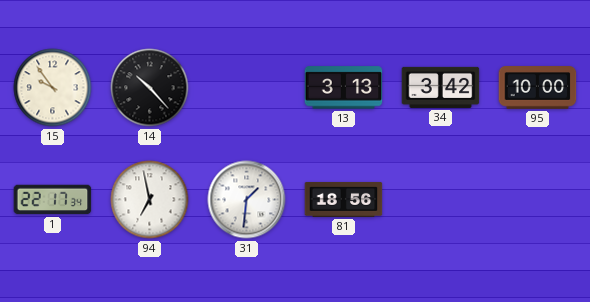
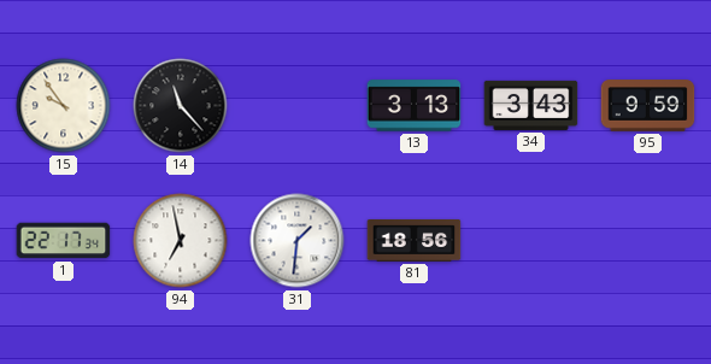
14: 10:23 -> 11:23
34: 3:42 -> 3:43
95: 10:00 -> 9:59
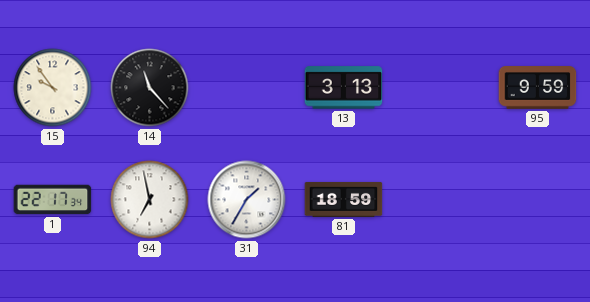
34: 3:43 -> none
31: 1:31 -> 1:35
81: 18:56 -> 18:59
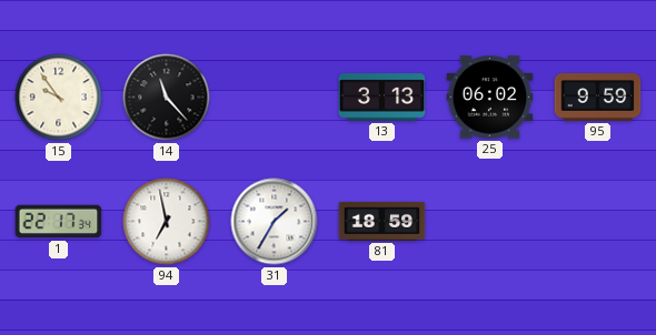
25: none -> 06:02
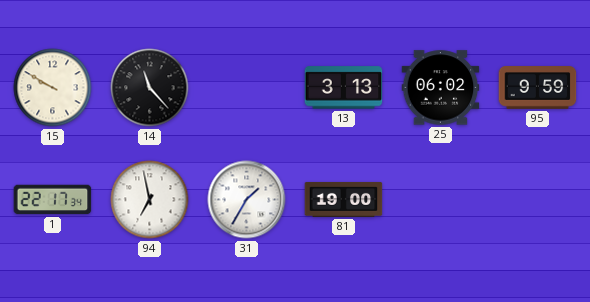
15: 9:54 -> 9:50
81: 18:59 -> 19:00
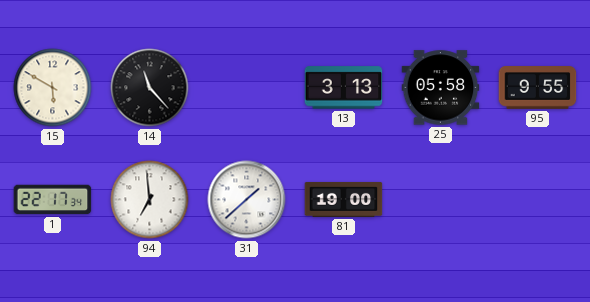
15: 9:50 -> 5:50
25: 06:02 -> 05:58
95: 9:59 -> 9:55
94: 6:58 -> 6:59
31: 1:35 -> 1:38
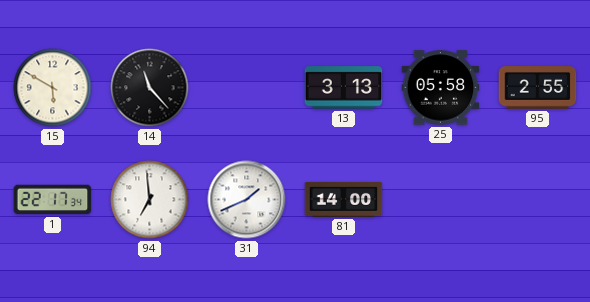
95: 9:55 -> 2:55
31: 1:38 -> 1:41
81: 19:00 -> 14:00
